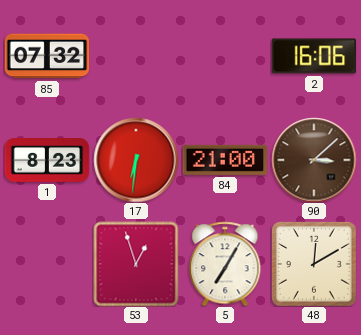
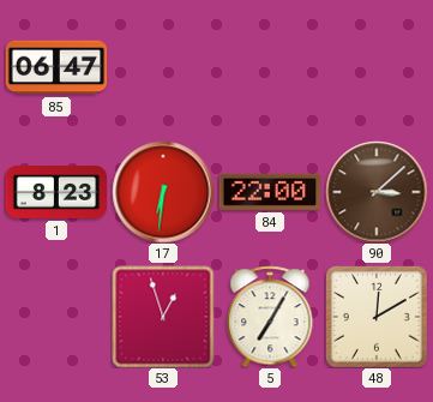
85: 07:32 -> 06:47
2: 16:06 -> none
84: 21:00 -> 22:00
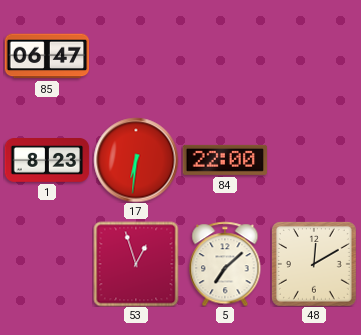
90: 3:08 -> none
5: 7:05 -> 7:08
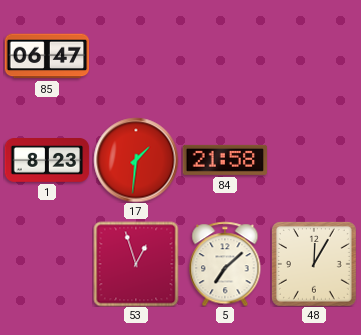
17: 6:31 -> 1:31
84: 22:00 -> 21:58
48: 12:10 -> 12:05
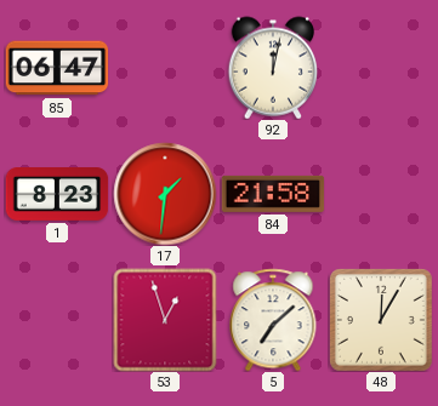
92: none -> 12:02
